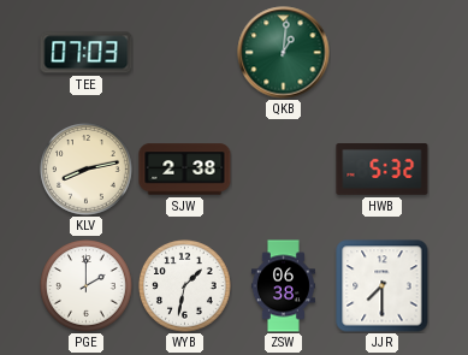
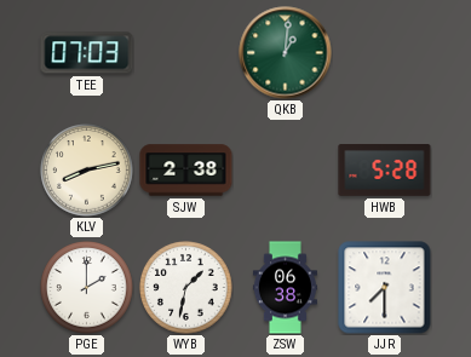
HWB: 5:32 -> 5:28
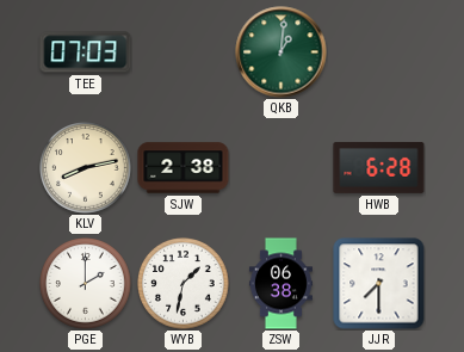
HWB: 5:28 -> 6:28
